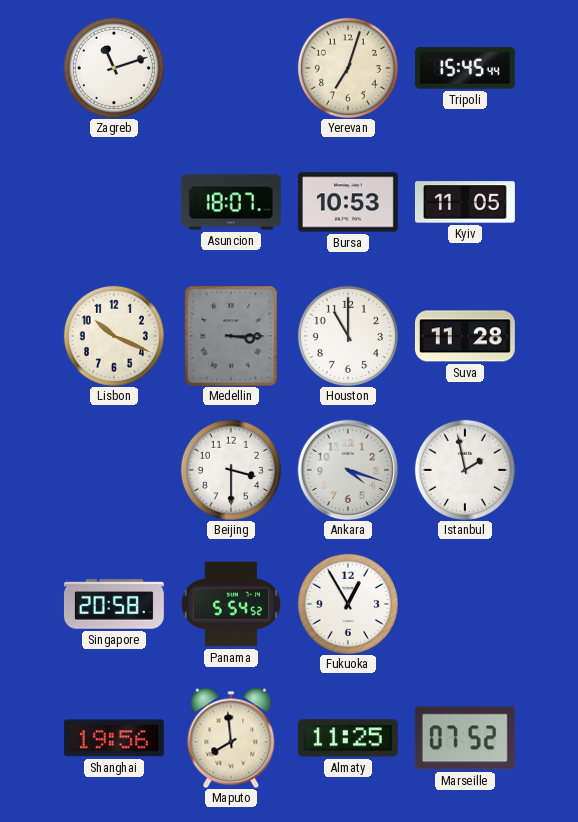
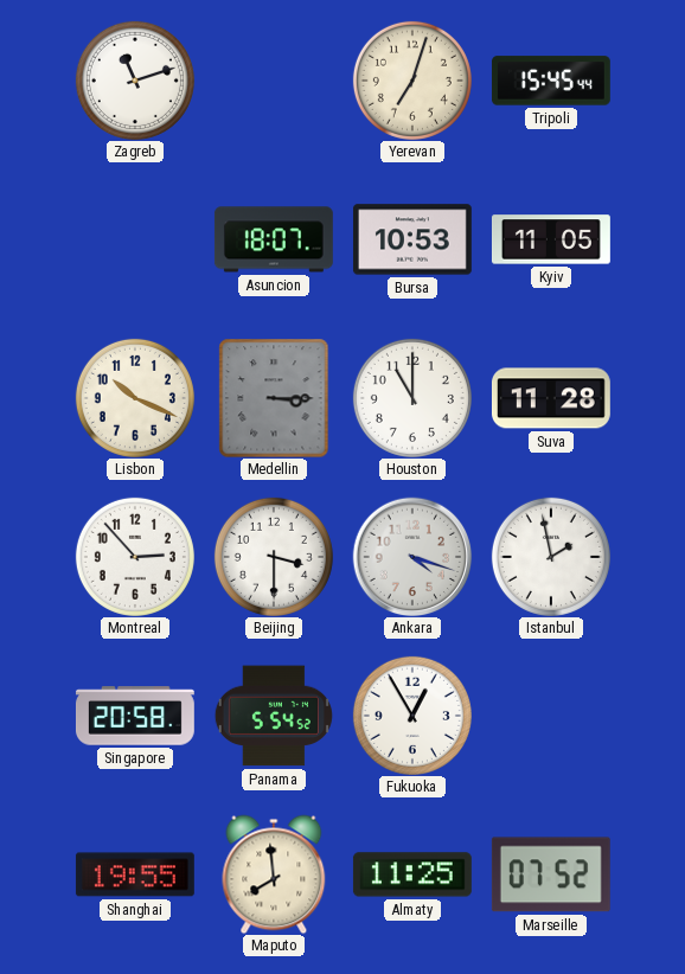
Montreal: none -> 2:53
Shanghai: 19:56 -> 19:55
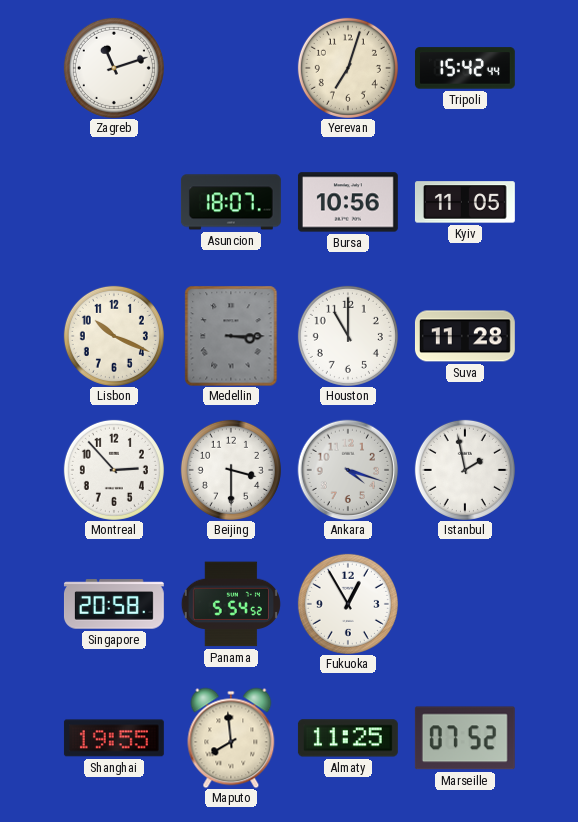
Tripoli: 15:45 -> 15:42
Bursa: 10:53 -> 10:56
